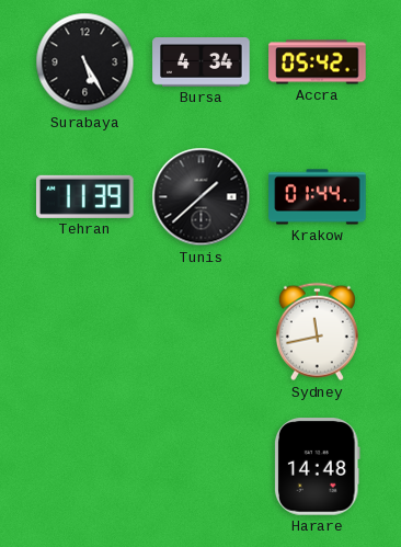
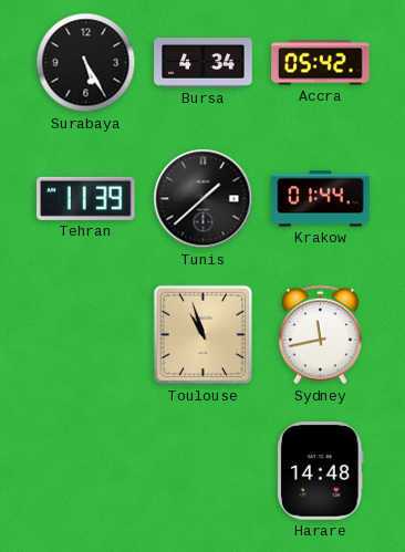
Toulouse: none -> 10:57
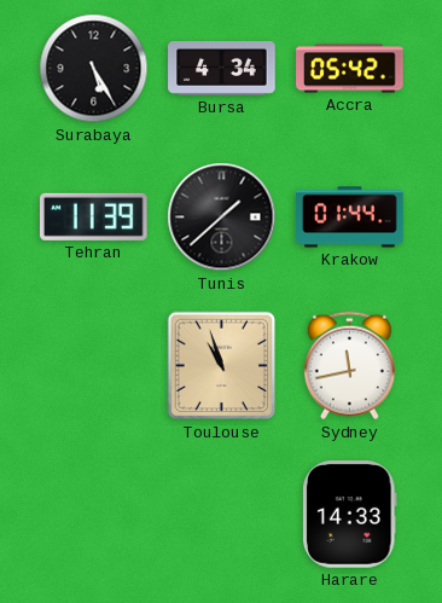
Harare: 14:48 -> 14:33
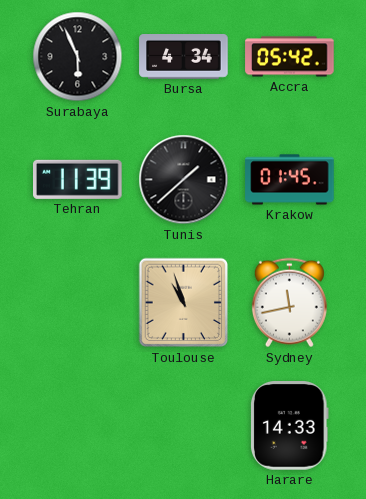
Surabaya: 5:25 -> 5:56
Krakow: 01:44 -> 01:45
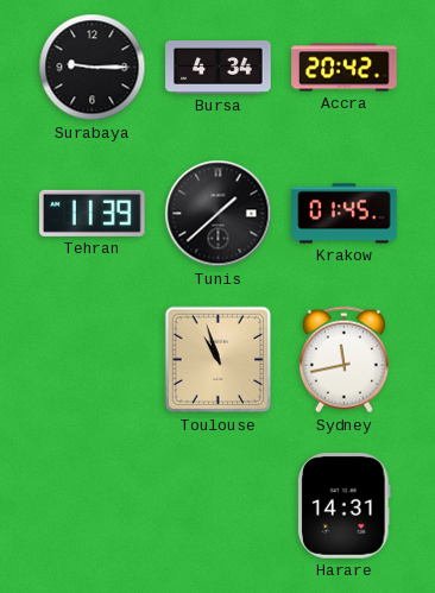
Surabaya: 5:56 -> 9:15
Accra: 05:42 -> 20:42
Harare: 14:33 -> 14:31
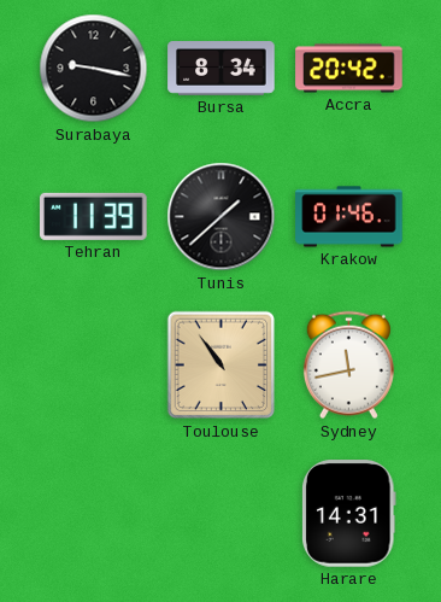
Surabaya: 9:15 -> 9:17
Bursa: 4:34 -> 8:34
Krakow: 01:45 -> 01:46
Toulouse: 10:57 -> 10:54
